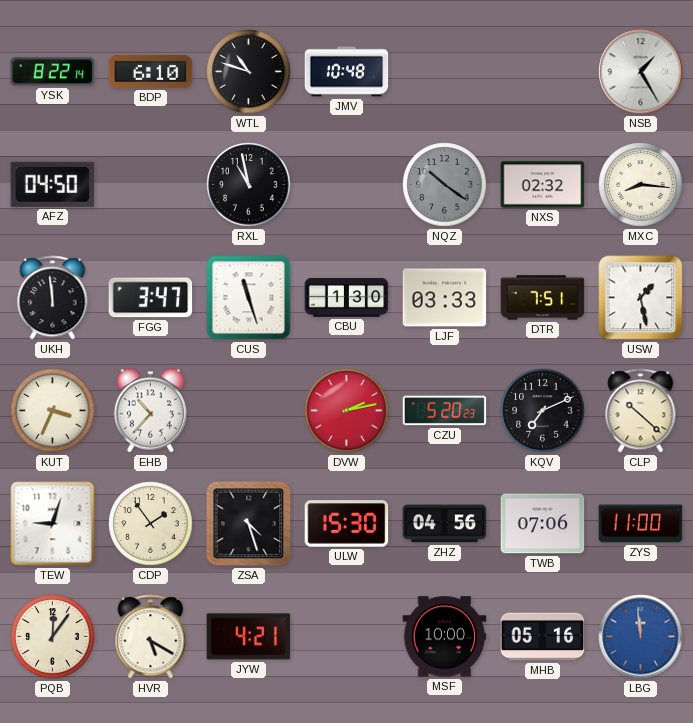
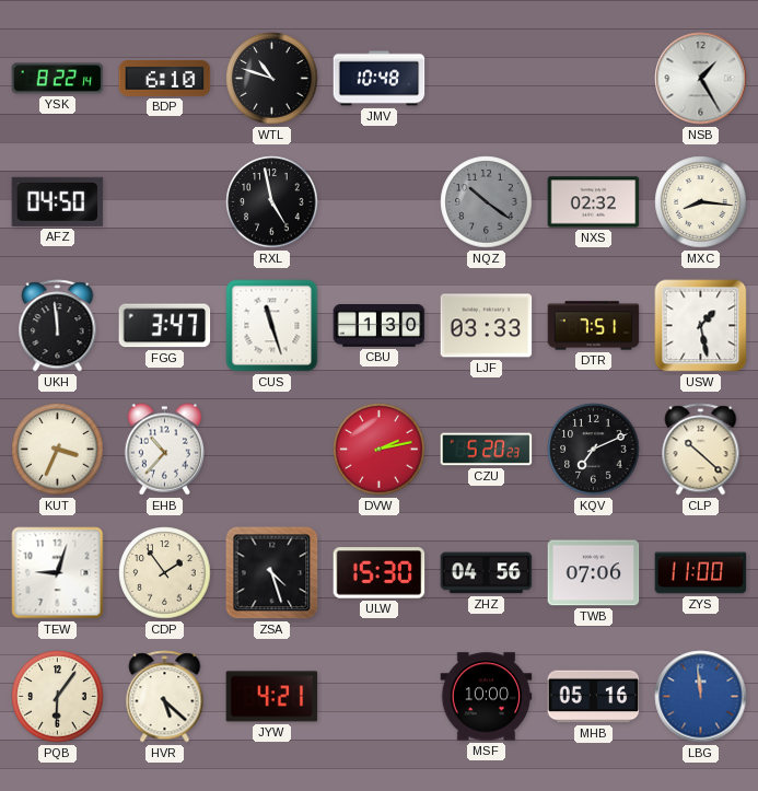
RXL: 10:58 -> 4:58
PQB: 12:06 -> 6:06
HVR: 5:20 -> 5:22
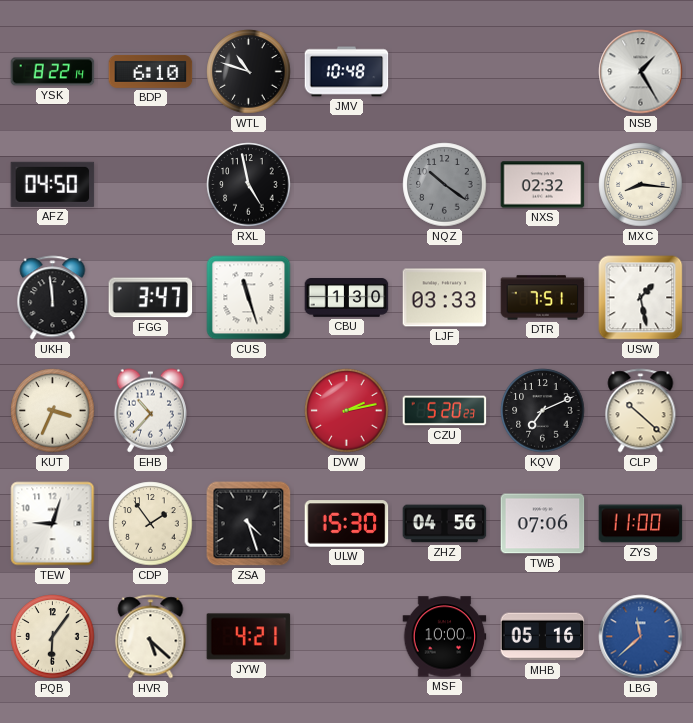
LBG: 11:59 -> 11:38
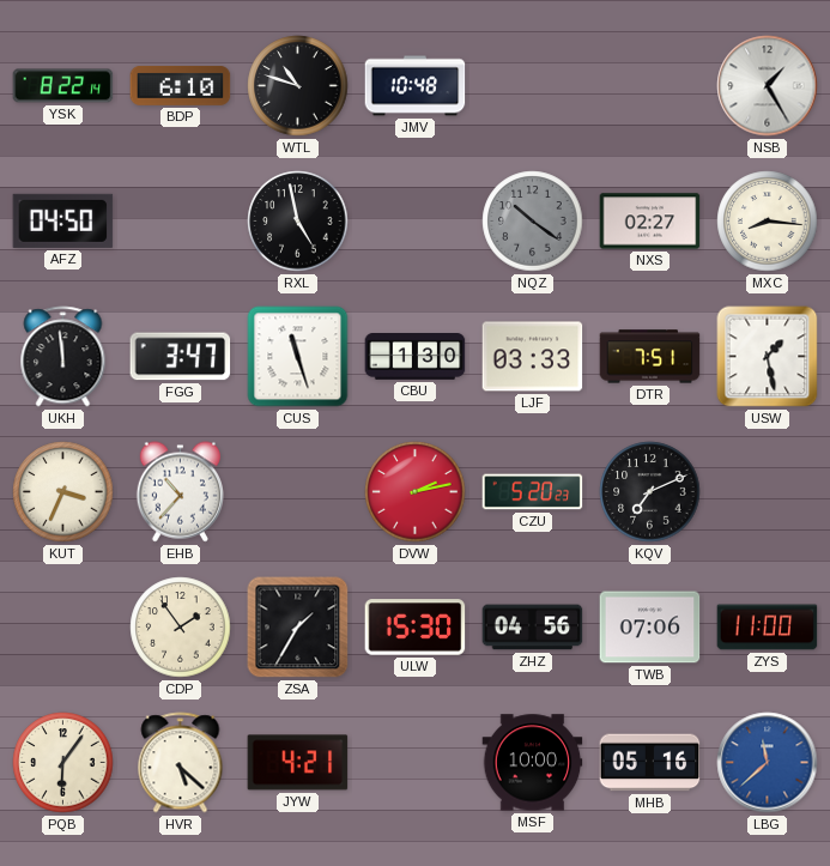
NXS: 02:32 -> 02:27
CLP: 10:22 -> none
TEW: 9:03 -> none
ZSA: 4:27 -> 1:35
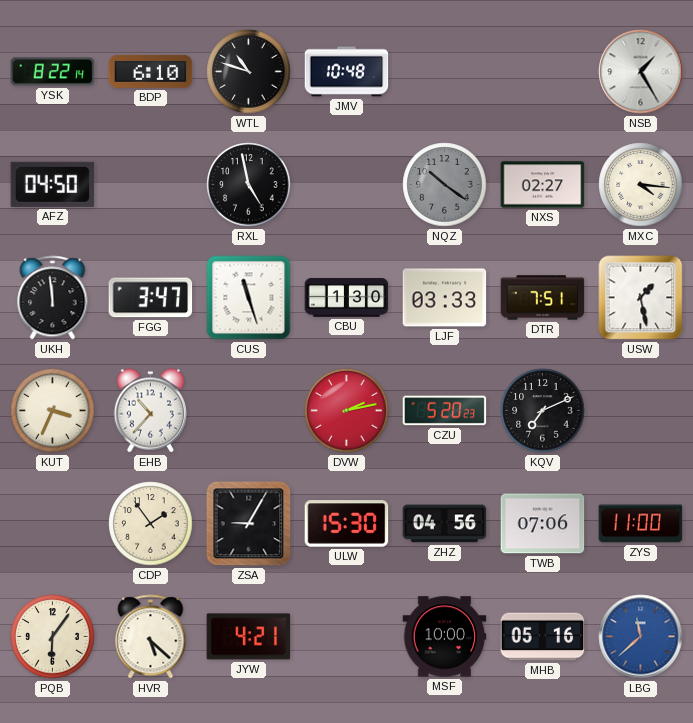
MXC: 8:16 -> 4:16
ZSA: 1:35 -> 9:05
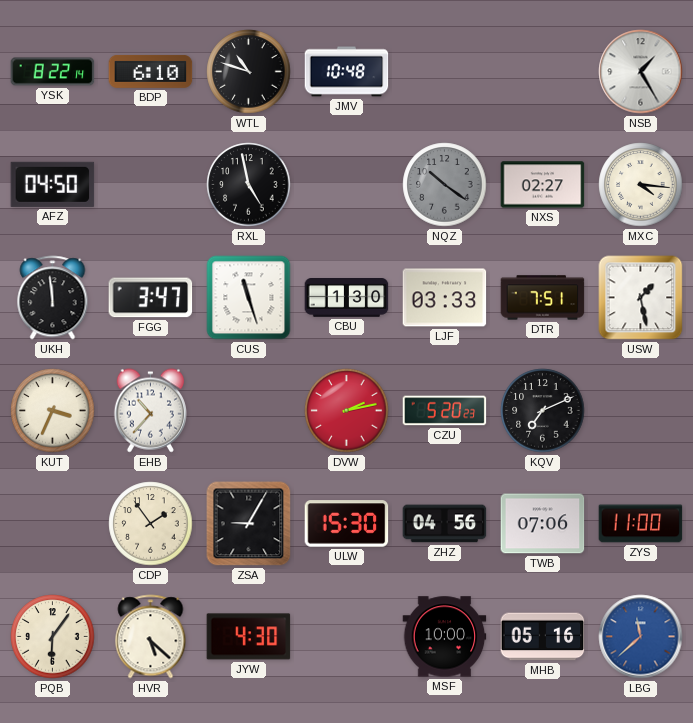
JYW: 4:21 -> 4:30
